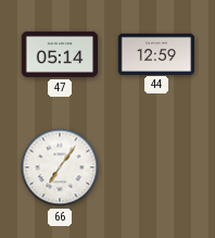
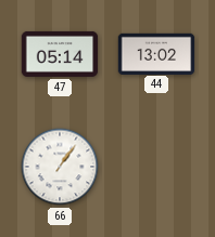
44: 12:59 -> 13:02
66: 7:06 -> 1:06
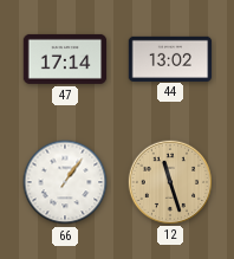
47: 05:14 -> 17:14
12: none -> 11:27
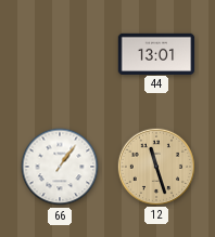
47: 17:14 -> none
44: 13:02 -> 13:01
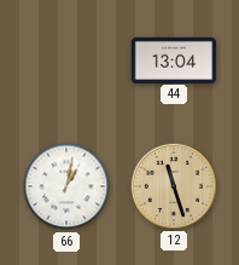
44: 13:01 -> 13:04
66: 1:06 -> 1:02
